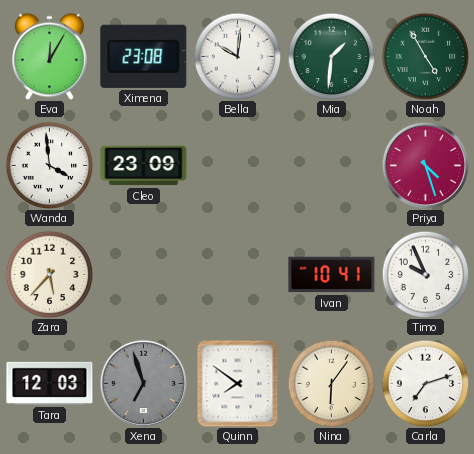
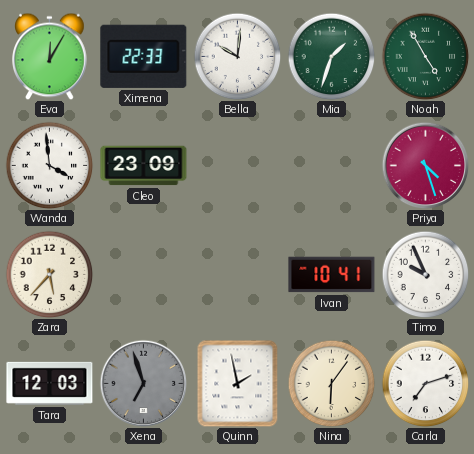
Ximena: 23:08 -> 22:33
Mia: 1:31 -> 1:33
Quinn: 7:51 -> 1:58
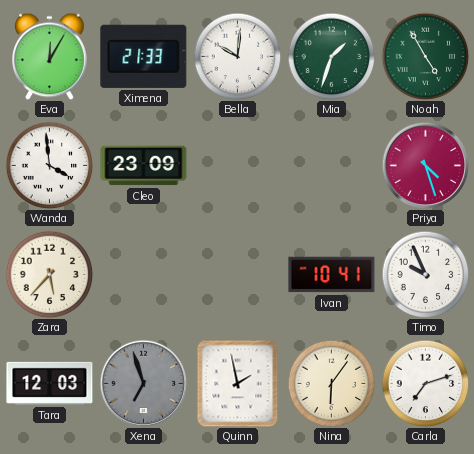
Ximena: 22:33 -> 21:33
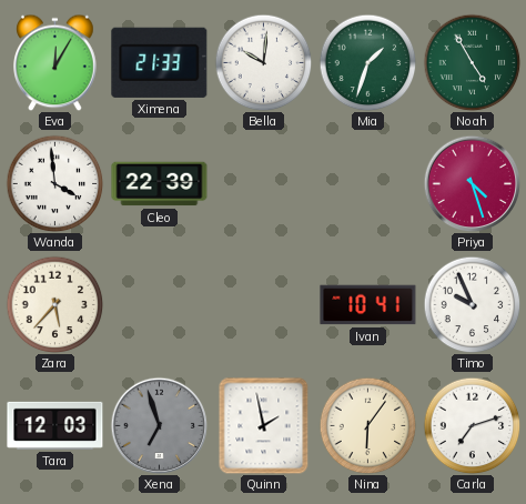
Cleo: 23:09 -> 22:39
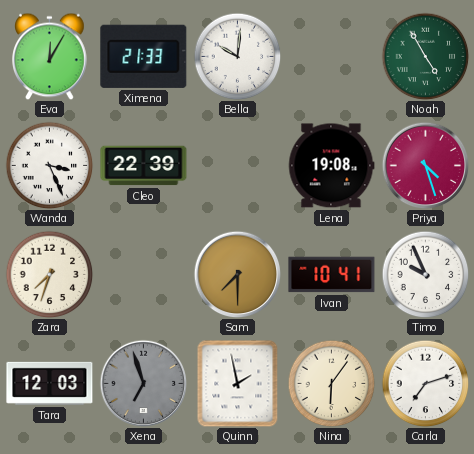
Mia: 1:33 -> none
Wanda: 3:59 -> 3:26
Lena: none -> 19:08
Zara: 5:37 -> 7:33
Sam: none -> 7:30
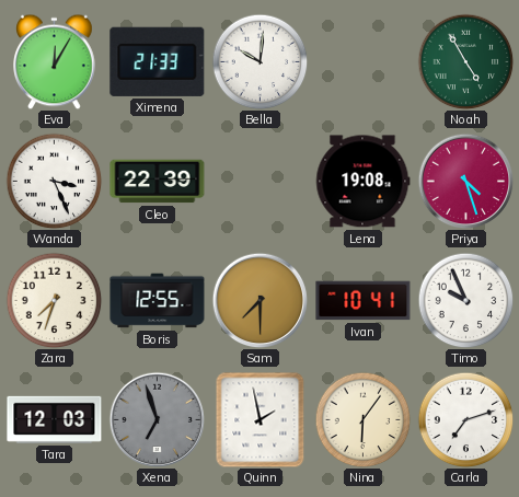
Boris: none -> 12:55
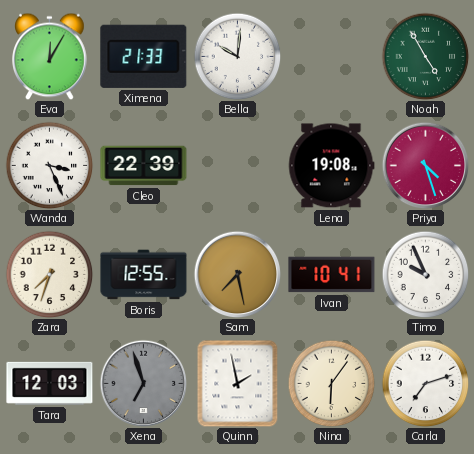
Sam: 7:30 -> 7:28
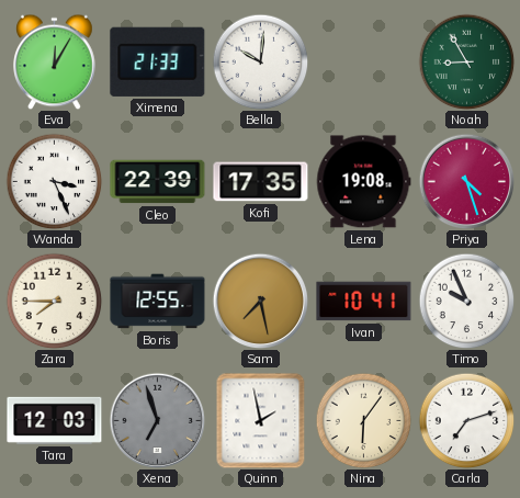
Noah: 4:55 -> 8:55
Kofi: none -> 17:35
Zara: 7:33 -> 7:45
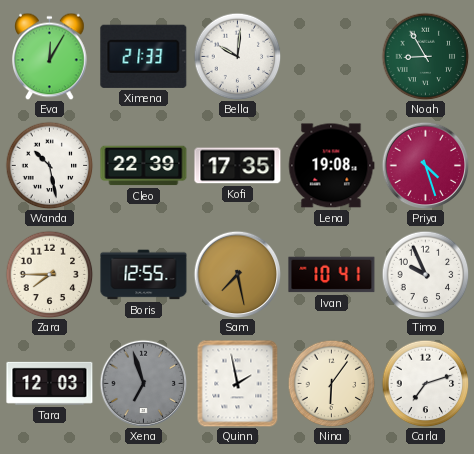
Wanda: 3:26 -> 10:28
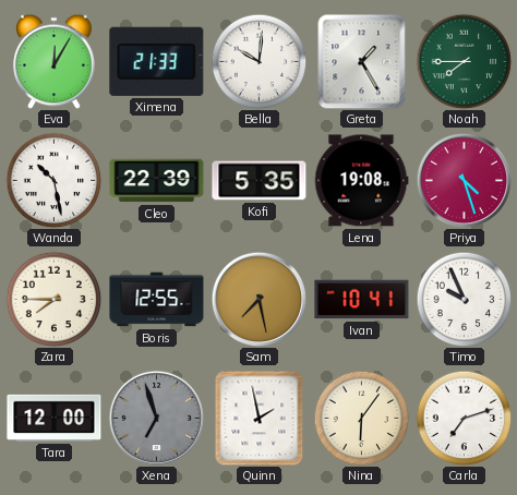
Greta: none -> 1:25
Noah: 8:55 -> 7:45
Kofi: 17:35 -> 5:35
Tara: 12:03 -> 12:00
